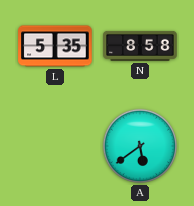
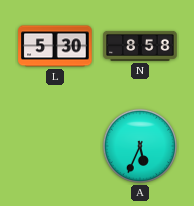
L: 5:35 -> 5:30
A: 5:39 -> 5:34
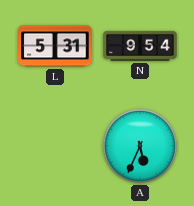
L: 5:30 -> 5:31
N: 8:58 -> 9:54
